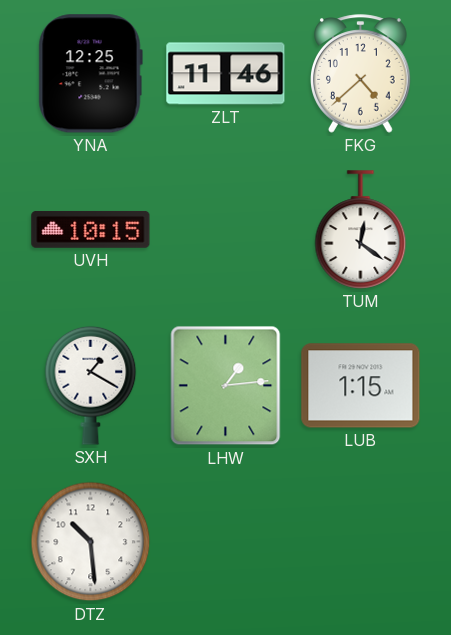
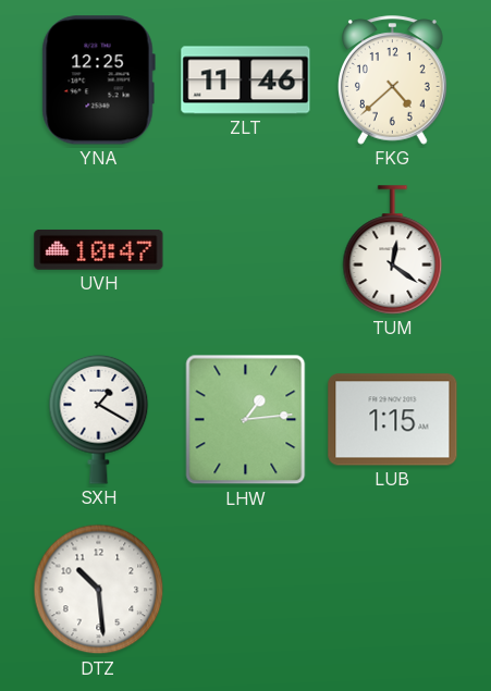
UVH: 10:15 -> 10:47
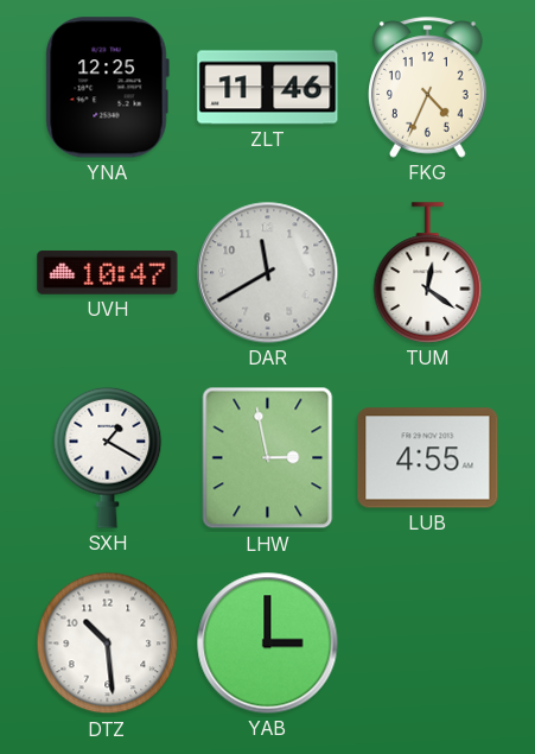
FKG: 4:38 -> 4:34
DAR: none -> 11:40
LHW: 1:14 -> 2:58
LUB: 1:15 -> 4:55
YAB: none -> 3:00
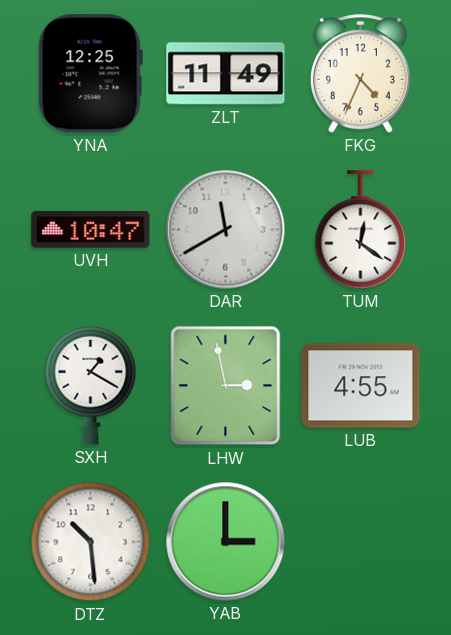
ZLT: 11:46 -> 11:49
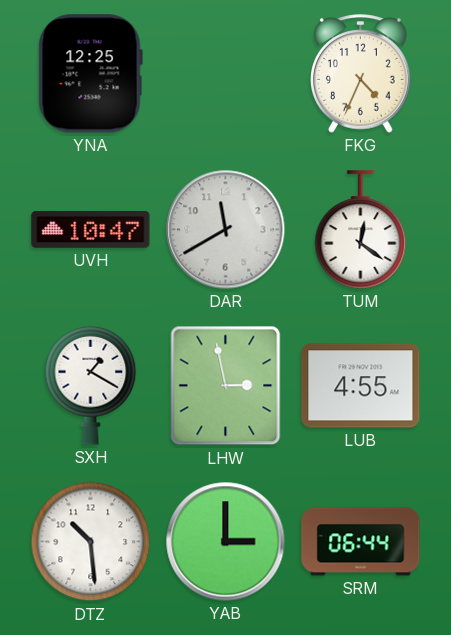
ZLT: 11:49 -> none
SRM: none -> 06:44
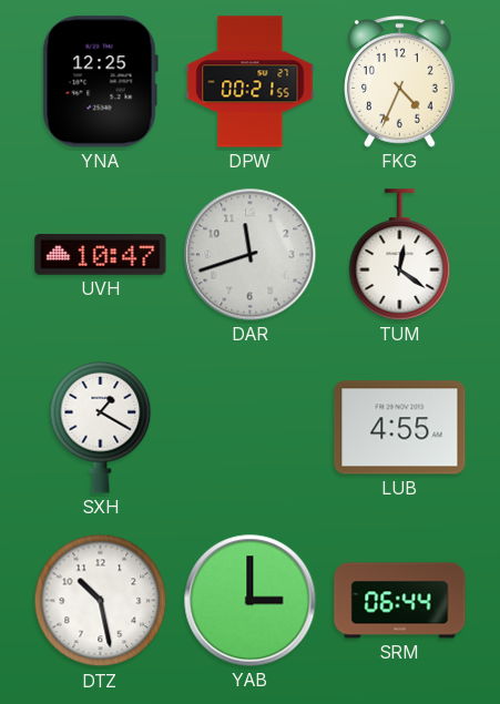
DPW: none -> 00:21
DAR: 11:40 -> 11:42
LHW: 2:58 -> none
DTZ: 10:29 -> 10:28
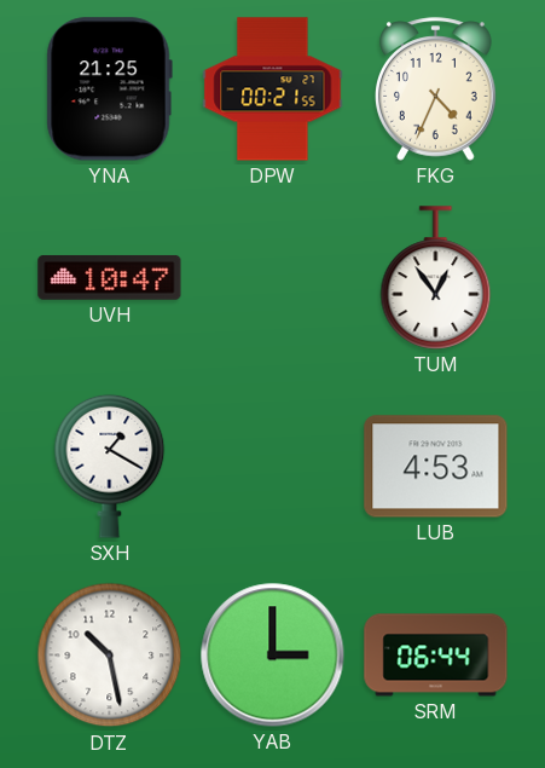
YNA: 12:25 -> 21:25
DAR: 11:42 -> none
TUM: 12:21 -> 12:54
LUB: 4:55 -> 4:53
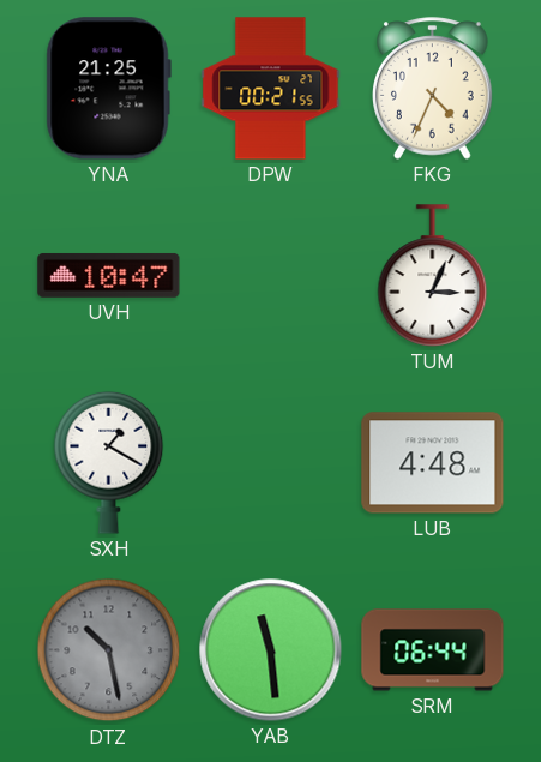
TUM: 12:54 -> 3:04
LUB: 4:53 -> 4:48
DTZ dial: white -> grey
YAB: 3:00 -> 11:29
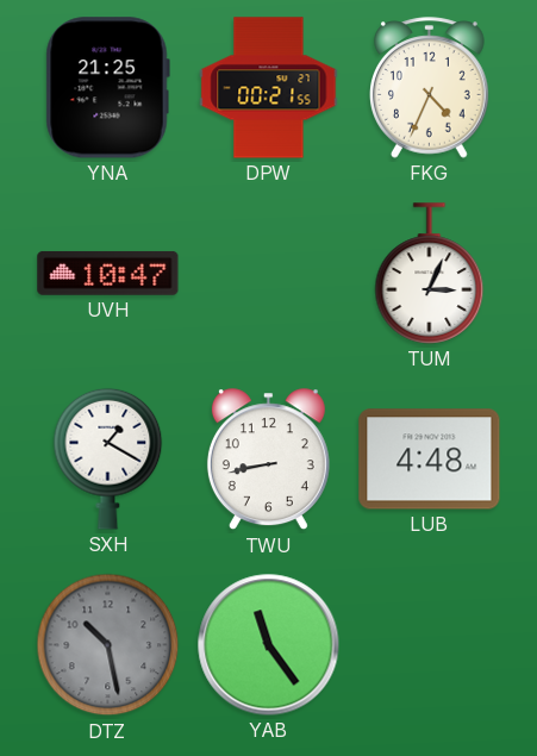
TWU: none -> 8:43
YAB: 11:29 -> 11:24
SRM: 06:44 -> none
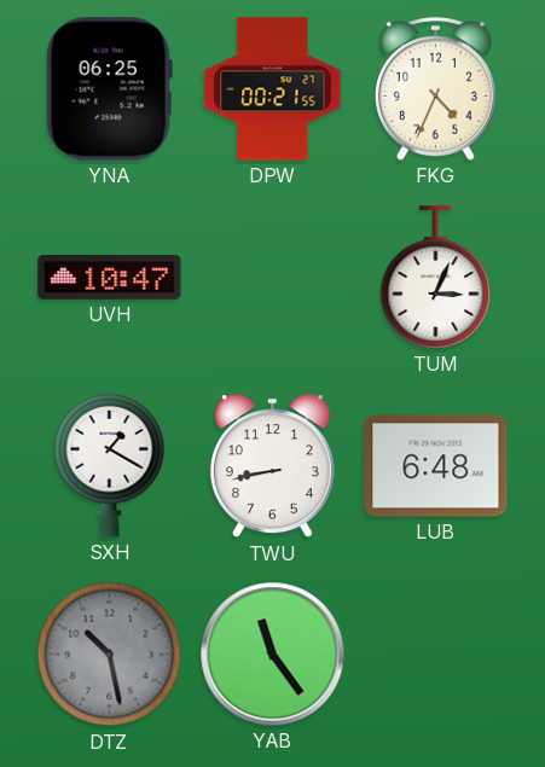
YNA: 21:25 -> 06:25
LUB: 4:48 -> 6:48
